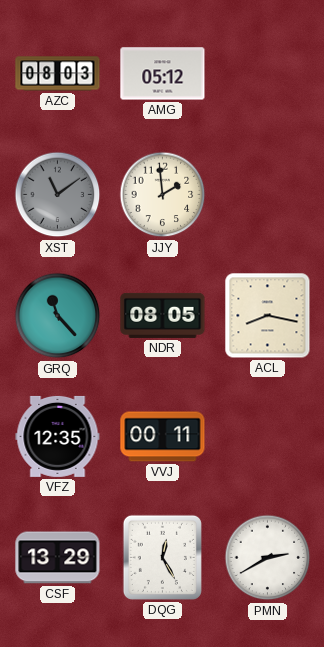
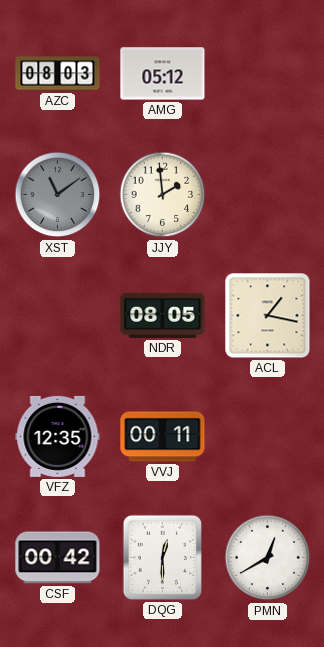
GRQ: 11:23 -> none
ACL: 8:17 -> 1:17
CSF: 13:29 -> 00:42
DQG: 12:25 -> 12:30
PMN: 2:40 -> 12:40
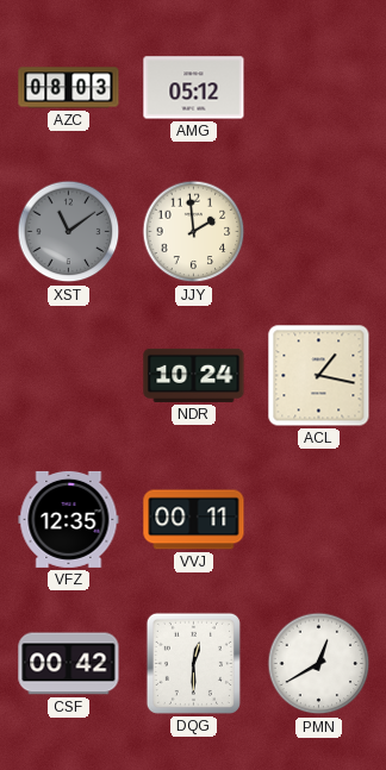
NDR: 08:05 -> 10:24
